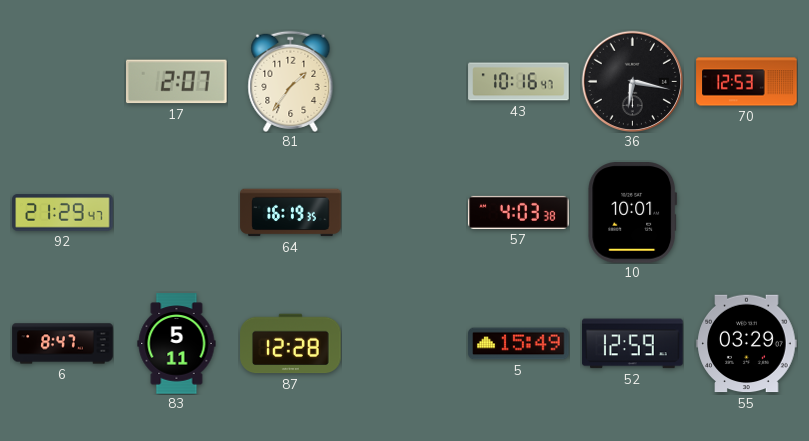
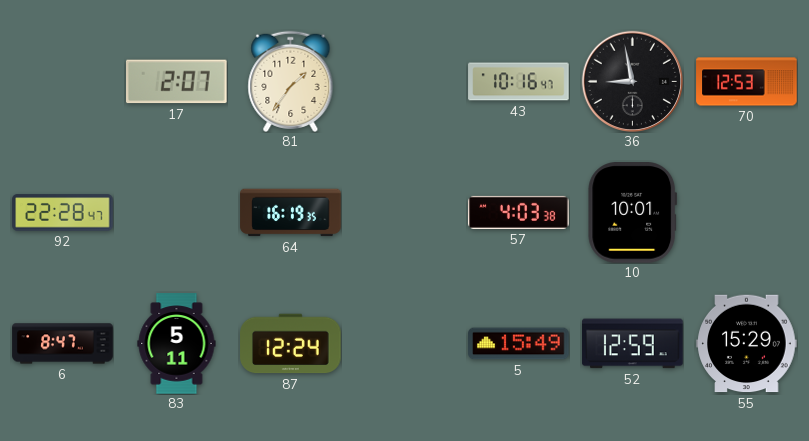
36: 6:17 -> 8:58
92: 21:29 -> 22:28
87: 12:28 -> 12:24
55: 03:29 -> 15:29
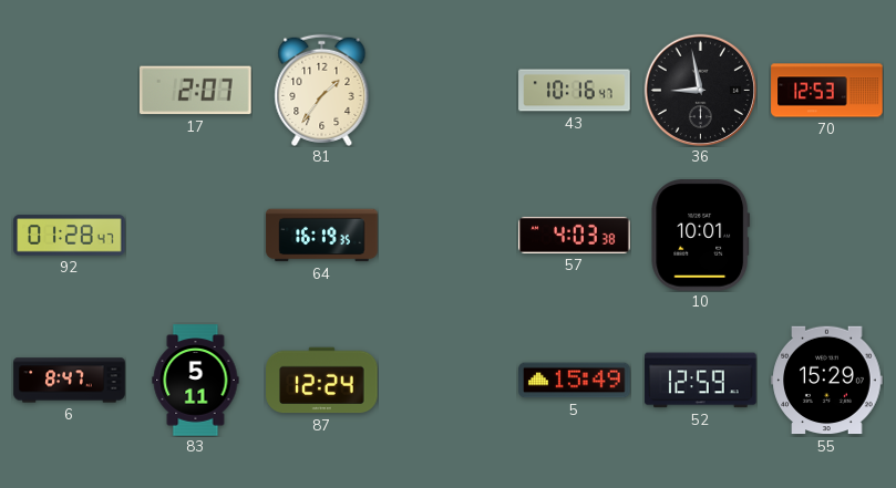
92: 22:28 -> 01:28
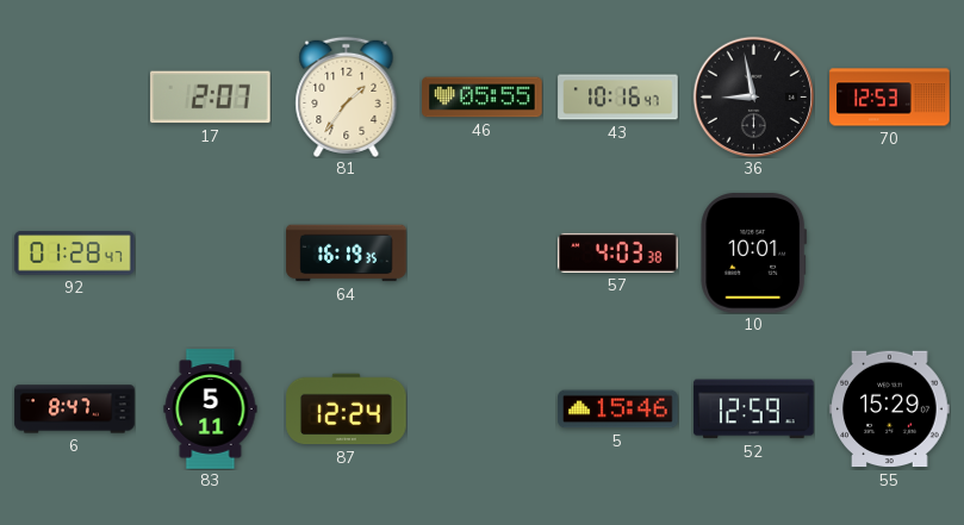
46: none -> 05:55
5: 15:49 -> 15:46
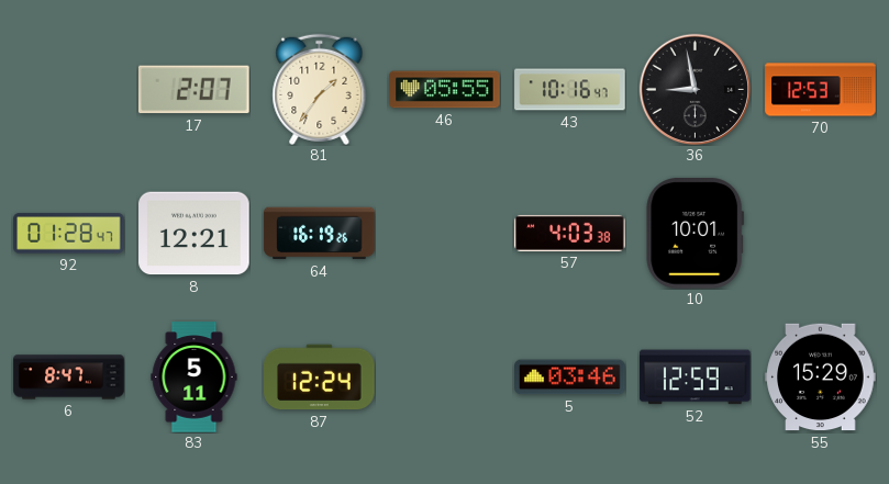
8: none -> 12:21
64: 16:19:35 -> 16:19:26
5: 15:46 -> 03:46
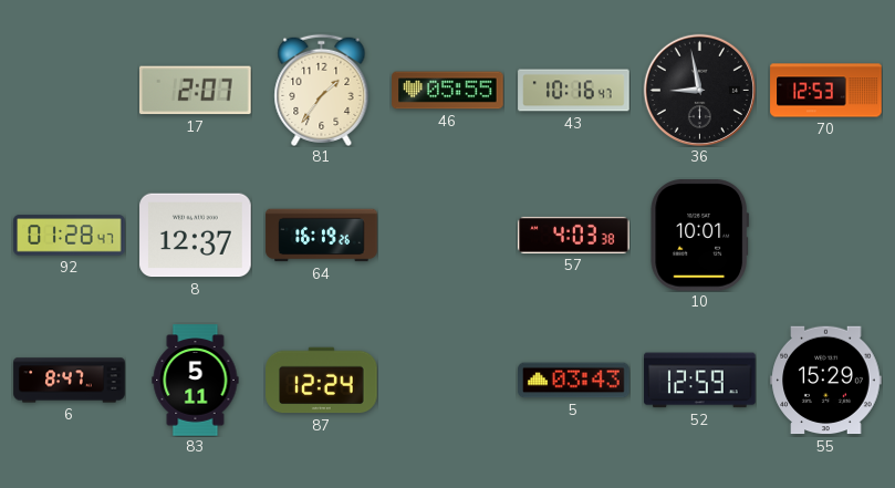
8: 12:21 -> 12:37
5: 03:46 -> 03:43
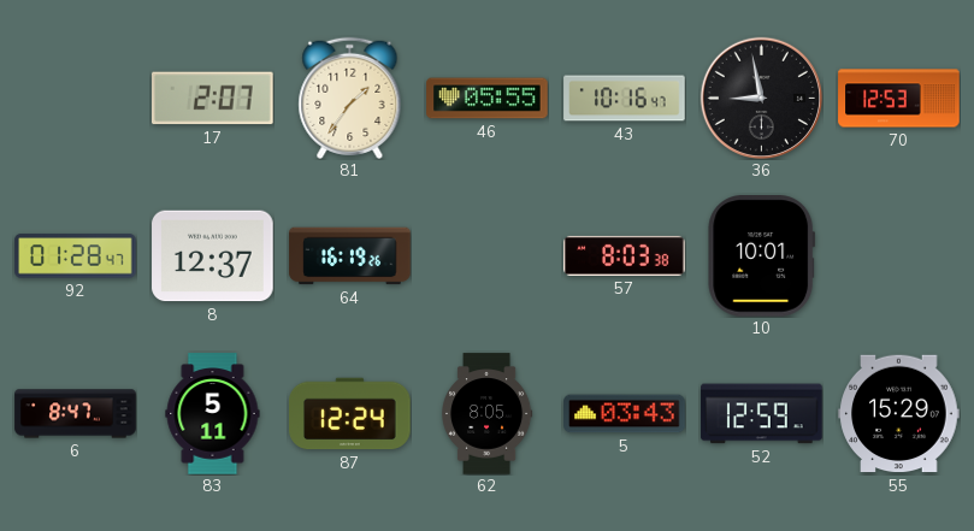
57: 4:03 -> 8:03
62: none -> 8:05
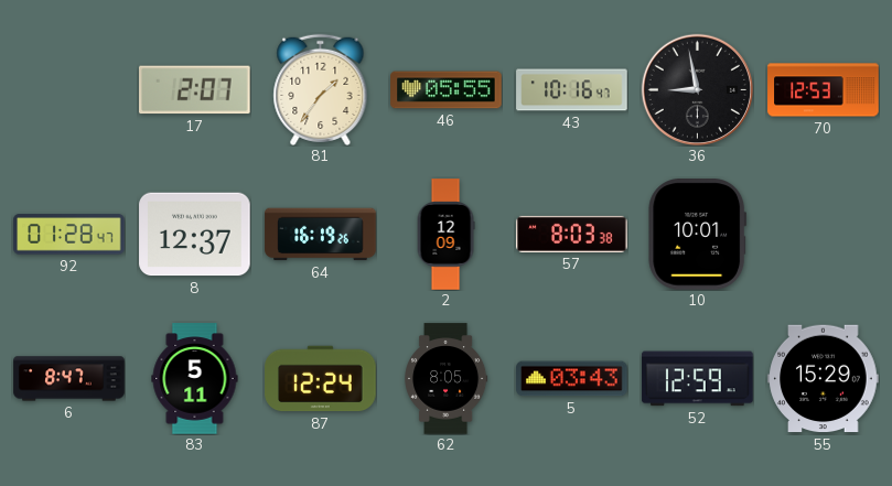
2: none -> 12:09
